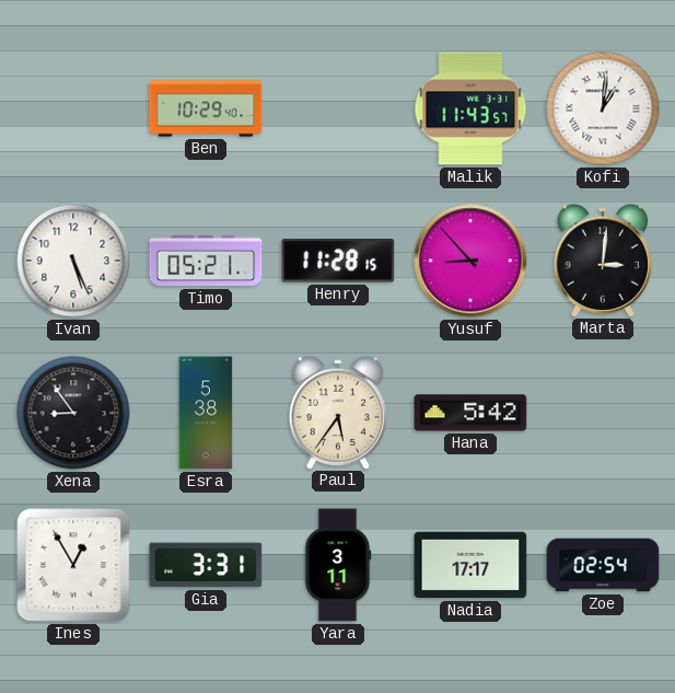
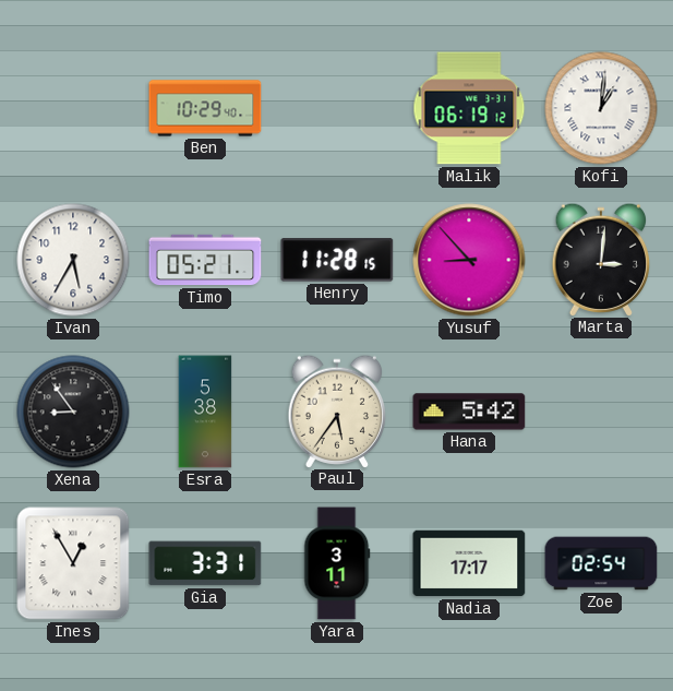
Malik: 11:43 -> 06:19
Ivan: 5:26 -> 5:35
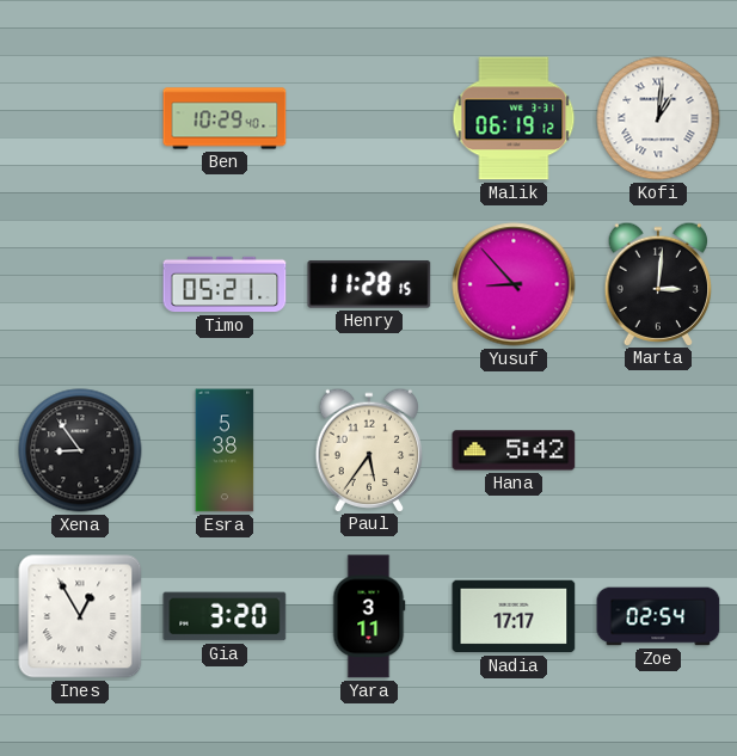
Ivan: 5:35 -> none
Gia: 3:31 -> 3:20
